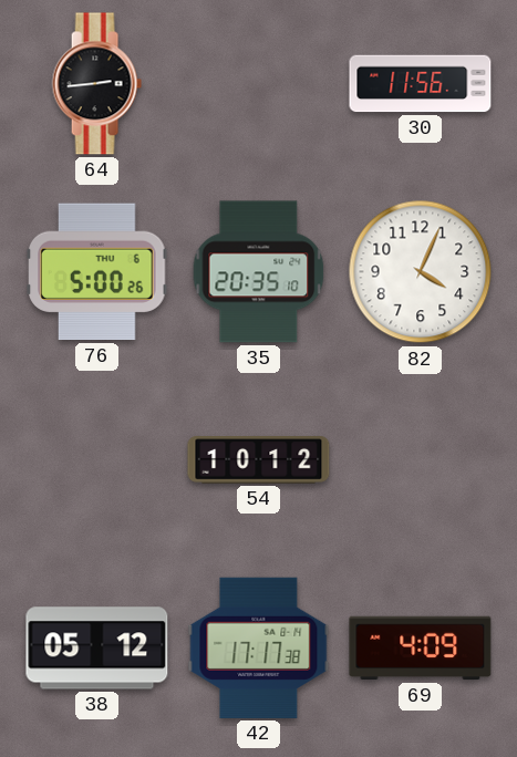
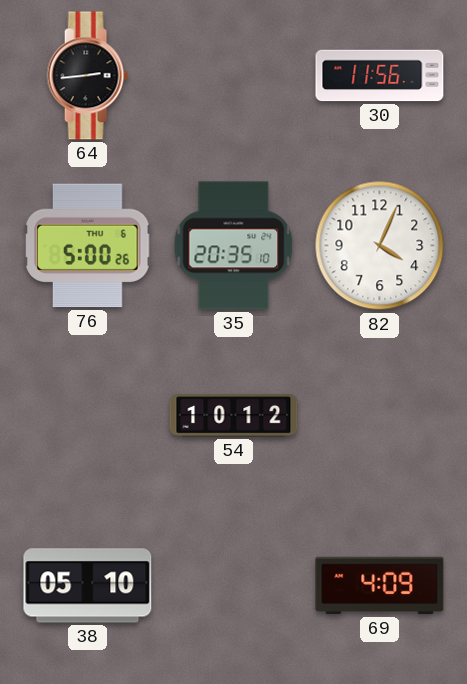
38: 05:12 -> 05:10
42: 17:17 -> none
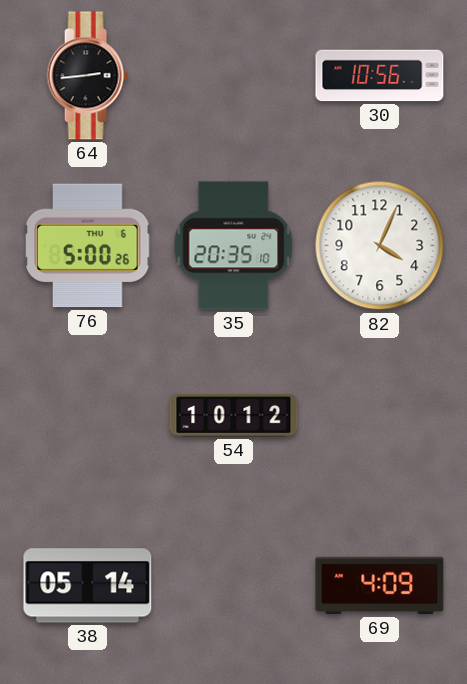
30: 11:56 -> 10:56
38: 05:10 -> 05:14
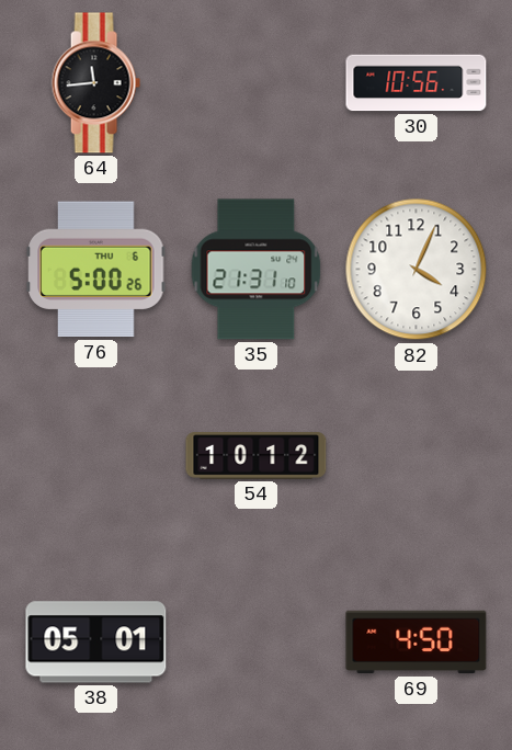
64: 2:44 -> 11:44
35: 20:35 -> 21:31
38: 05:14 -> 05:01
69: 4:09 -> 4:50
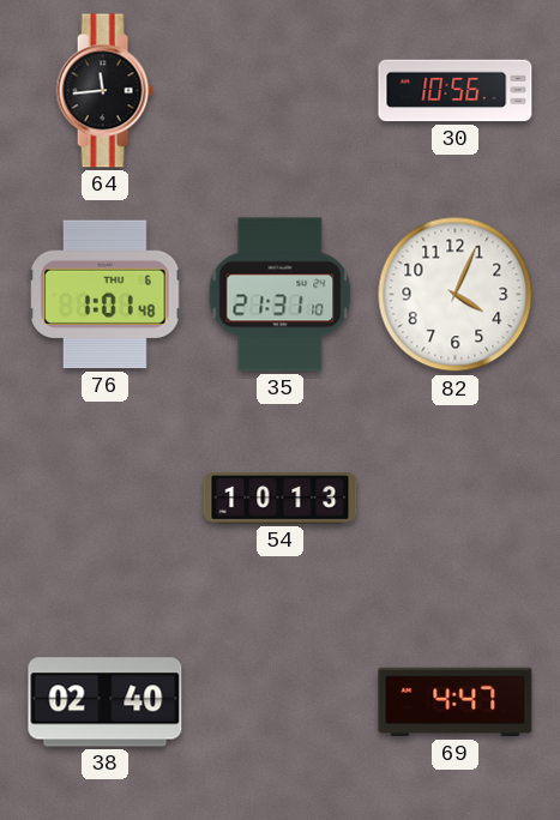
76: 5:00 -> 1:01
54: 10:12 -> 10:13
38: 05:01 -> 02:40
69: 4:50 -> 4:47
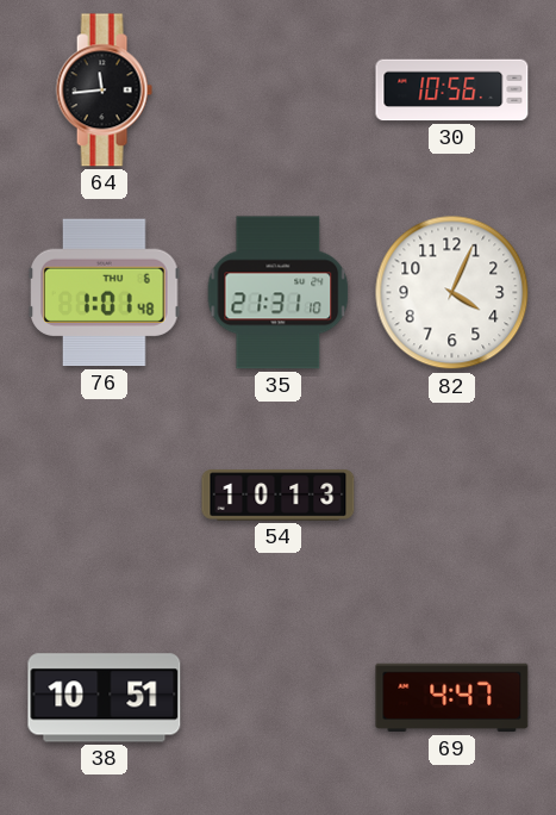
38: 02:40 -> 10:51
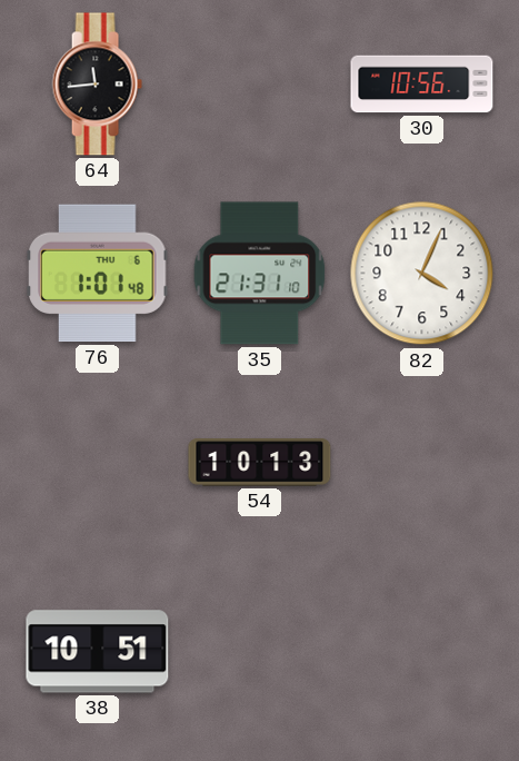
69: 4:47 -> none
